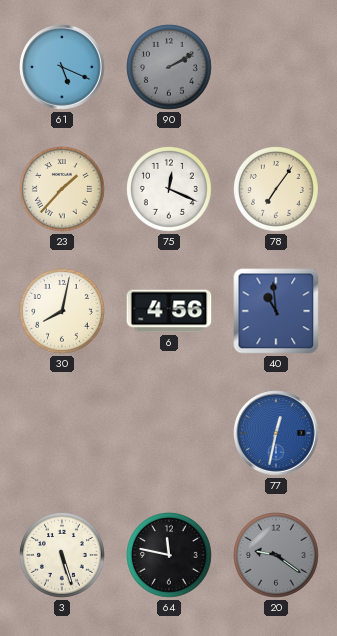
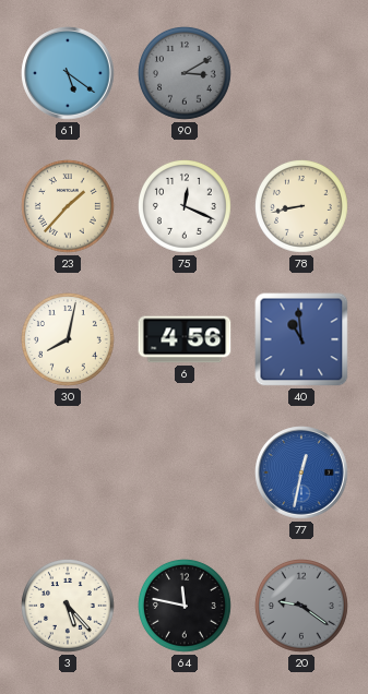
61: 5:19 -> 5:21
90: 2:10 -> 3:10
78: 7:06 -> 8:43
3: 5:27 -> 5:23
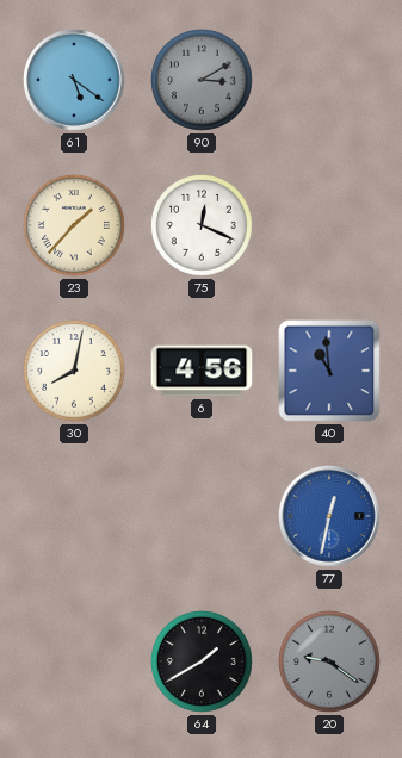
78: 8:43 -> none
3: 5:23 -> none
64: 11:47 -> 1:40
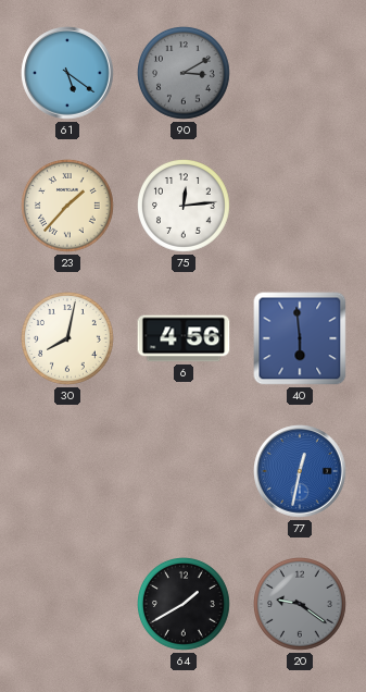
75: 12:19 -> 12:14
40: 10:59 -> 5:59
